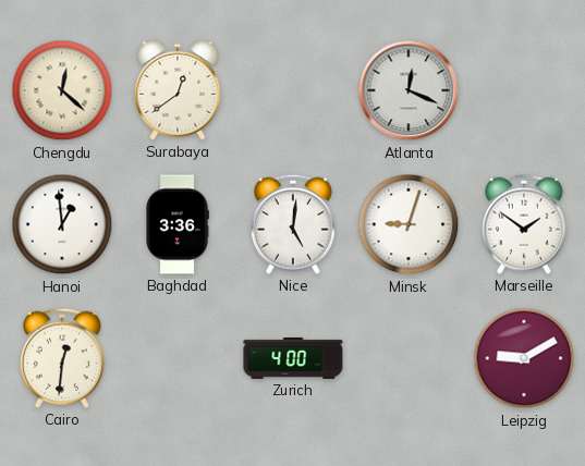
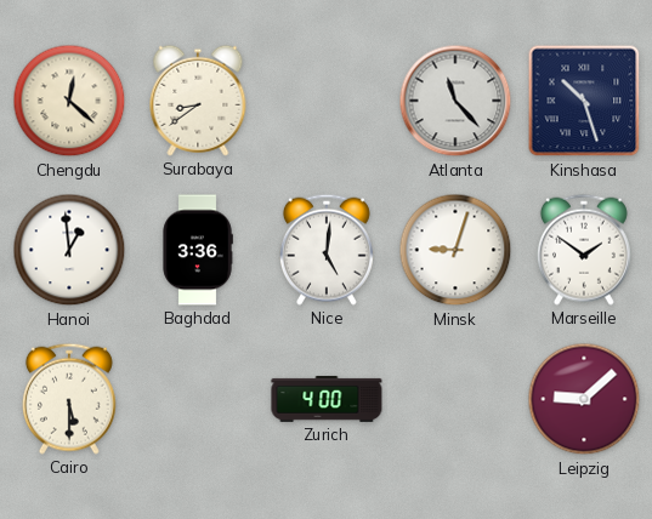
Surabaya: 12:39 -> 8:39
Atlanta: 12:19 -> 11:23
Kinshasa: none -> 10:27
Cairo: 12:31 -> 5:30
Leipzig: 9:10 -> 9:08
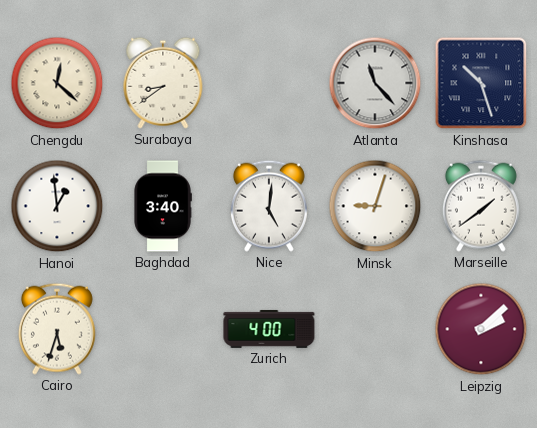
Baghdad: 3:36 -> 3:40
Marseille: 1:51 -> 1:39
Cairo: 5:30 -> 5:33
Leipzig: 9:08 -> 2:08
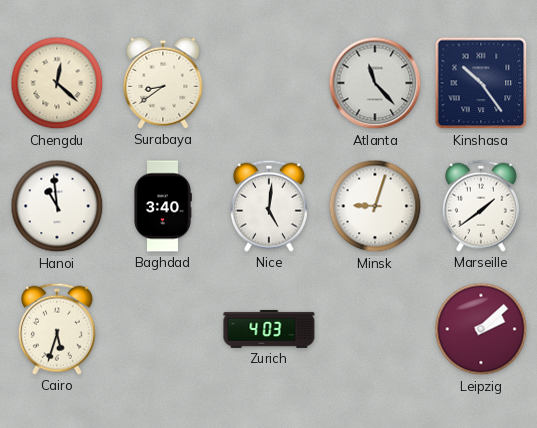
Kinshasa: 10:27 -> 10:24
Hanoi: 12:59 -> 10:59
Zurich: 4:00 -> 4:03
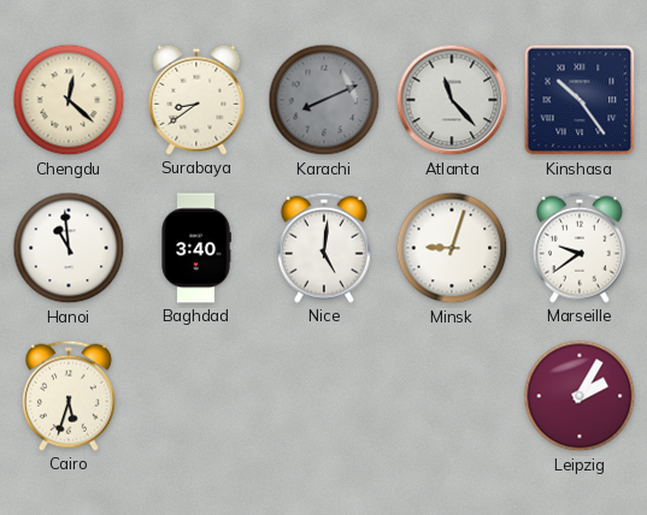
Karachi: none -> 8:11
Marseille: 1:39 -> 9:39
Zurich: 4:03 -> none
Leipzig: 2:08 -> 2:05
